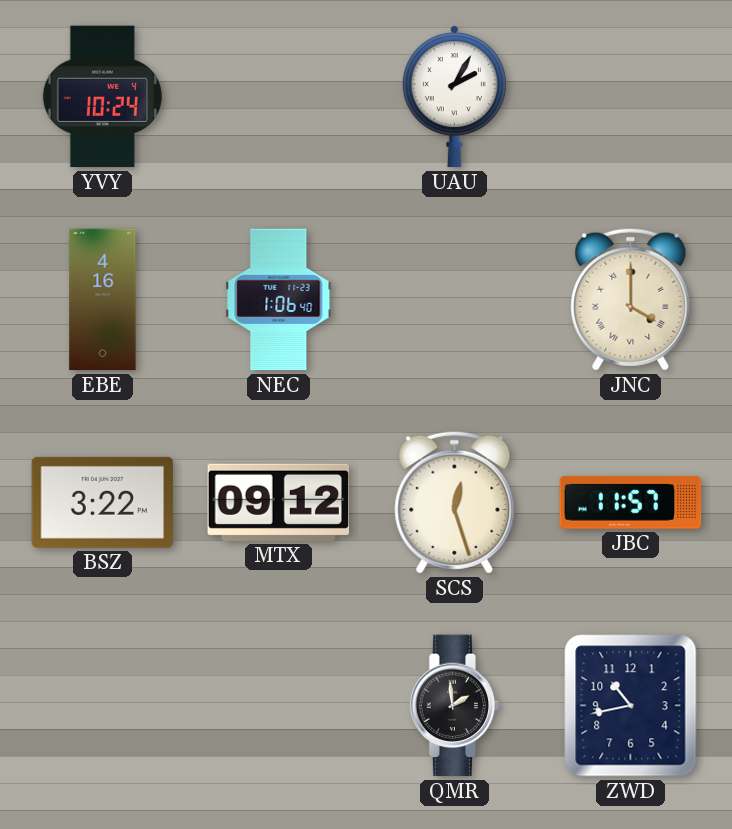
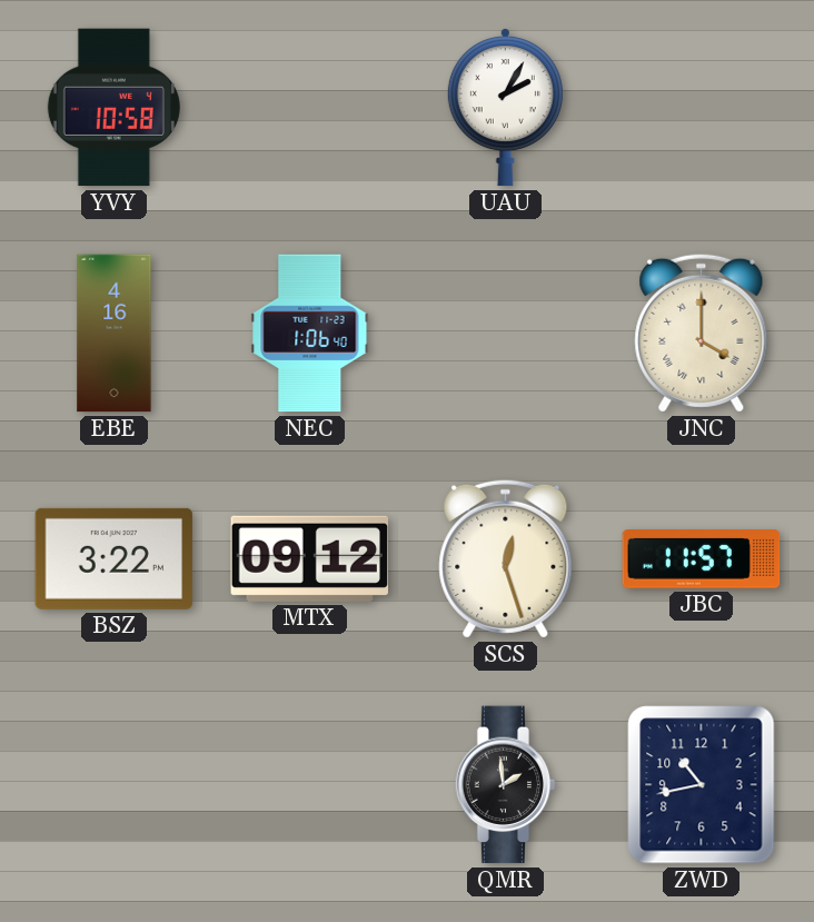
YVY: 10:24 -> 10:58
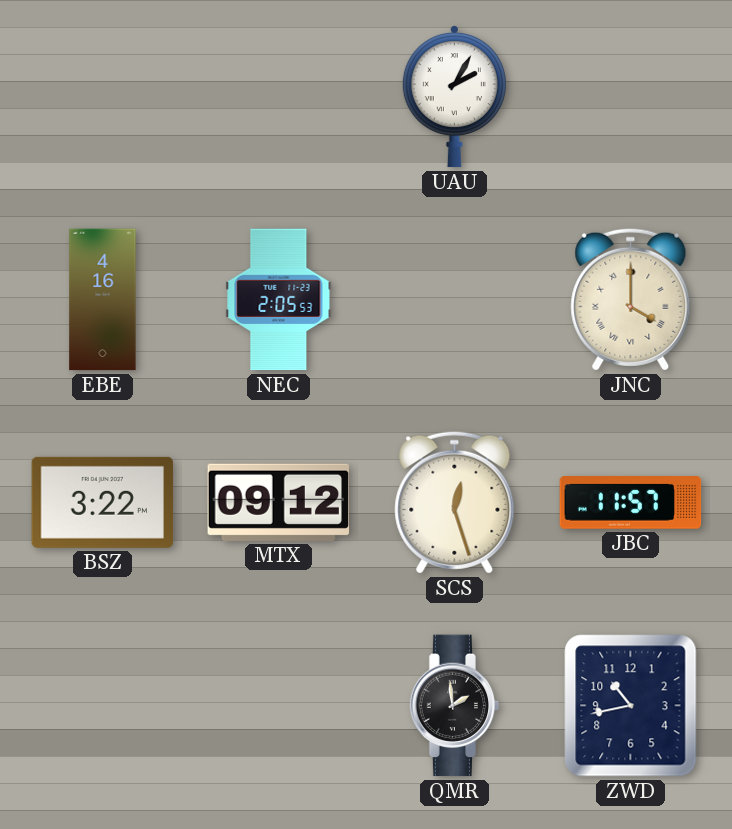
YVY: 10:58 -> none
NEC: 1:06 -> 2:05
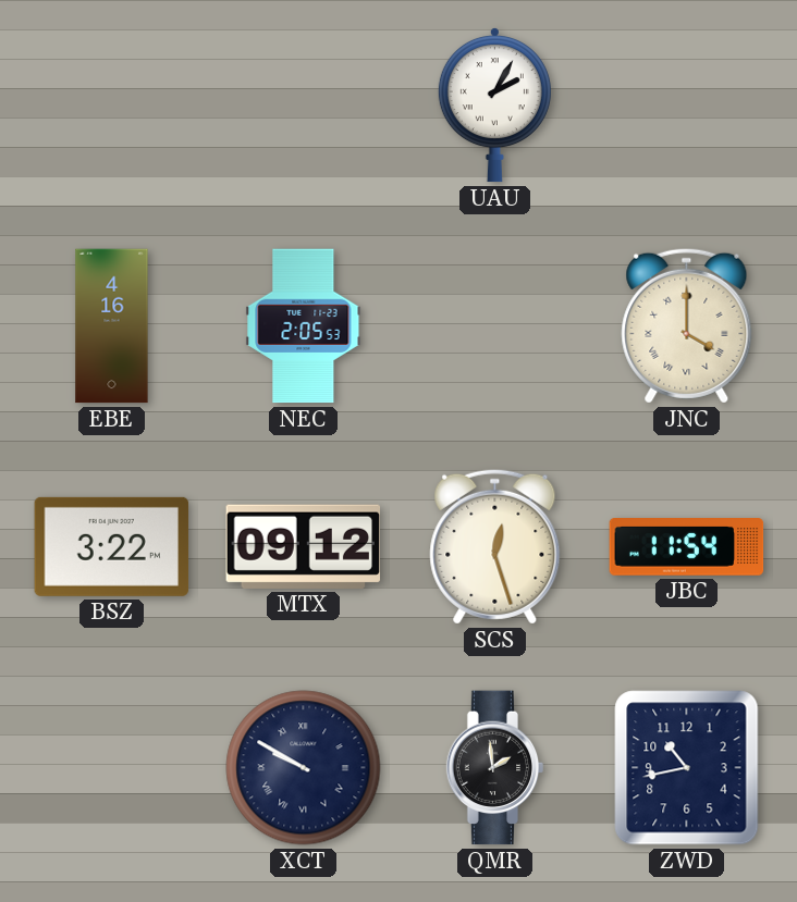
JBC: 11:57 -> 11:54
XCT: none -> 9:50
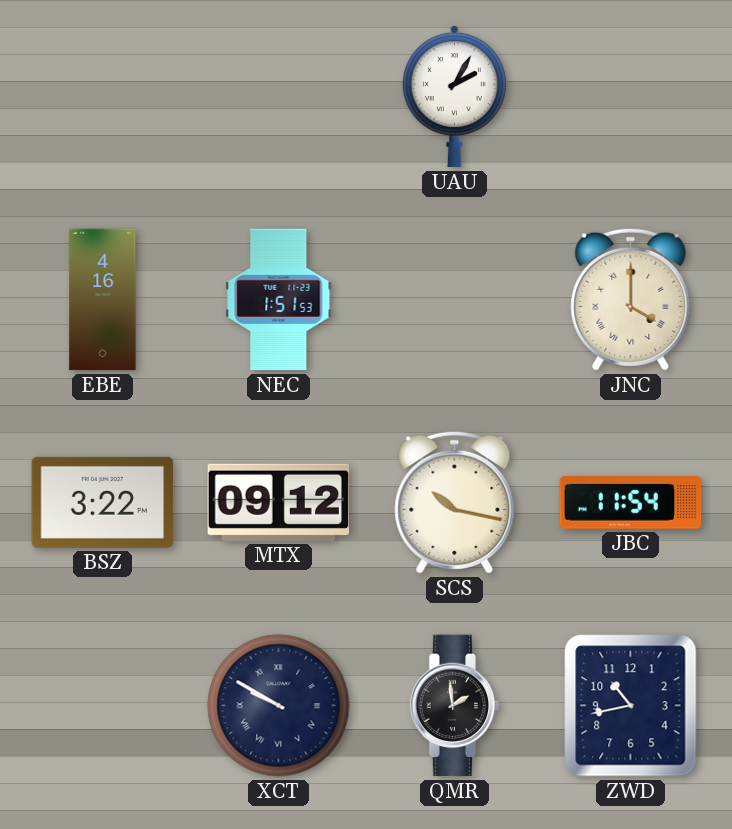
NEC: 2:05 -> 1:51
SCS: 12:27 -> 10:17
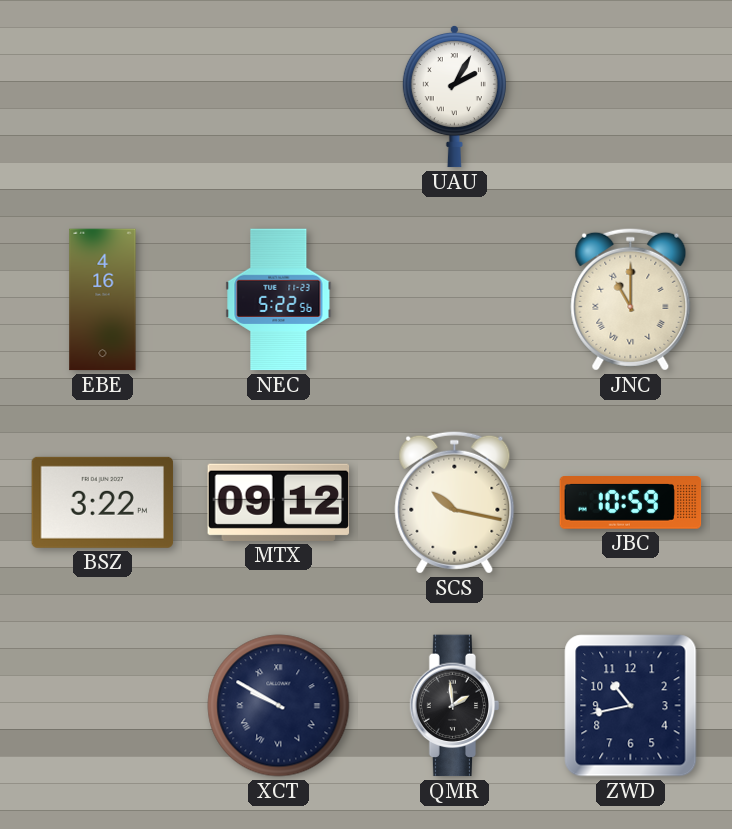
NEC: 1:51 -> 5:22
JNC: 4:00 -> 11:00
JBC: 11:54 -> 10:59
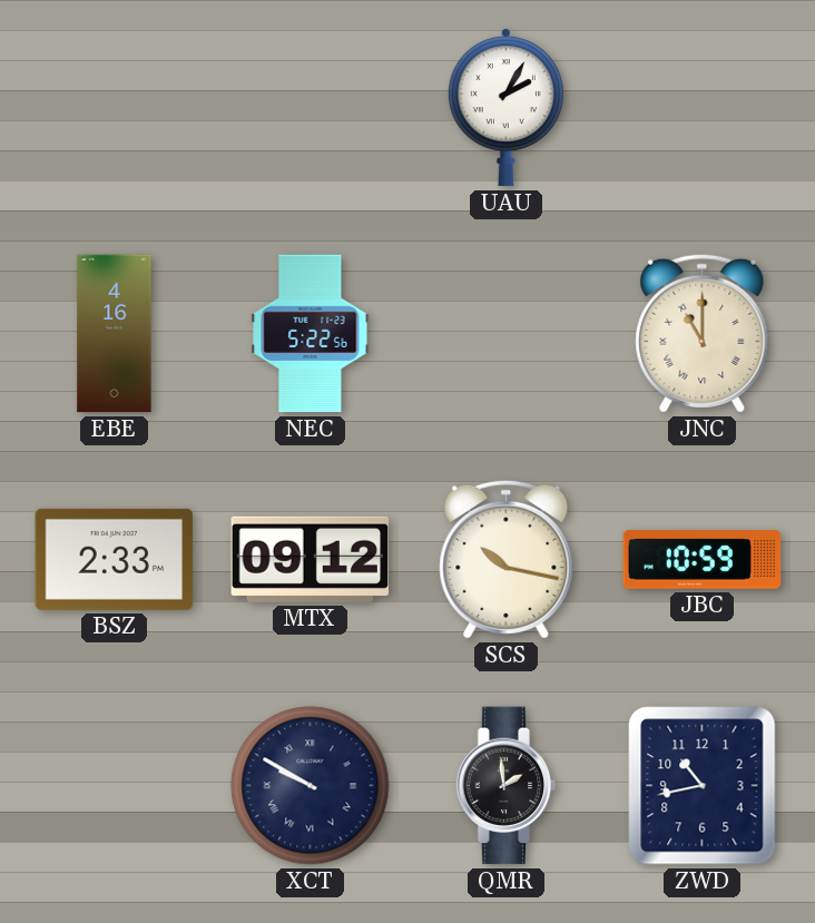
BSZ: 3:22 -> 2:33
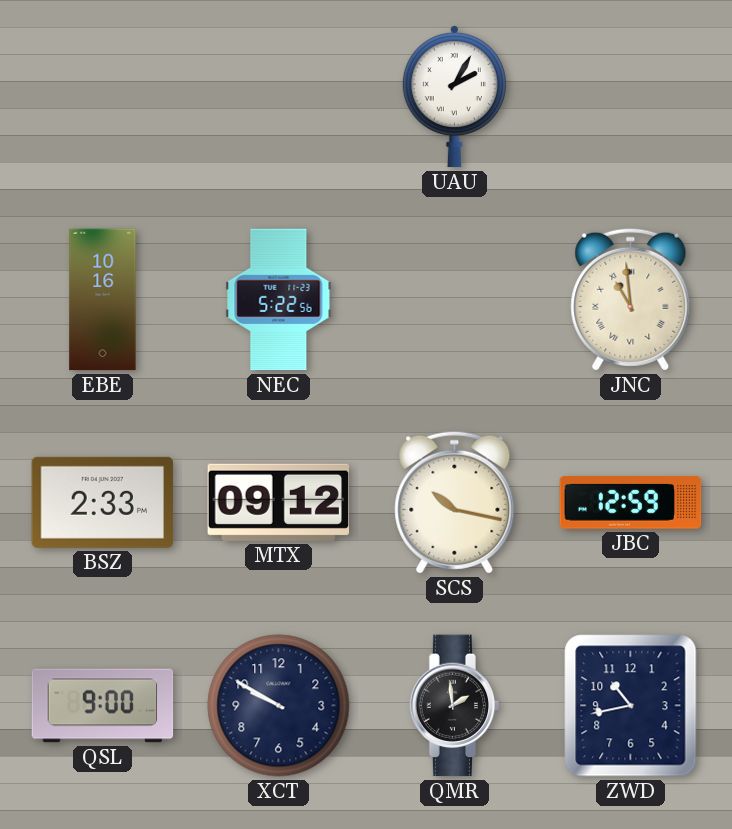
EBE: 4:16 -> 10:16
JNC: 11:00 -> 10:59
JBC: 10:59 -> 12:59
QSL: none -> 9:00
XCT numerals: Roman -> Arabic
